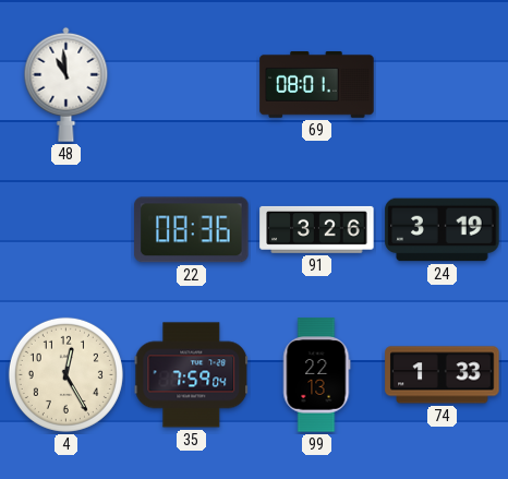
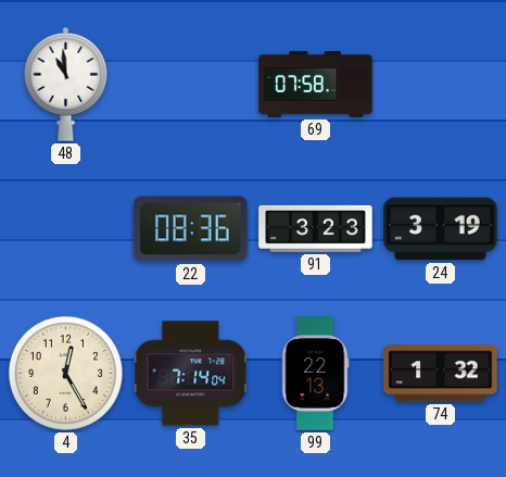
69: 08:01 -> 07:58
91: 3:26 -> 3:23
35: 7:59 -> 7:14
74: 1:33 -> 1:32
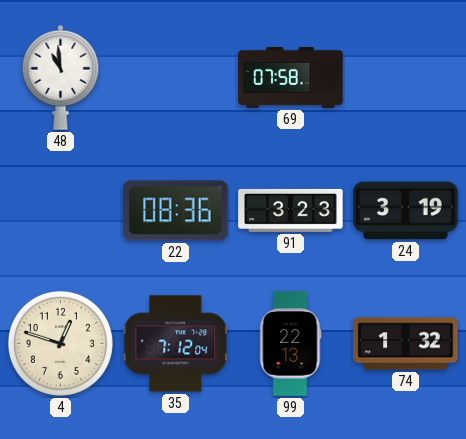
4: 12:25 -> 12:48
35: 7:14 -> 7:12
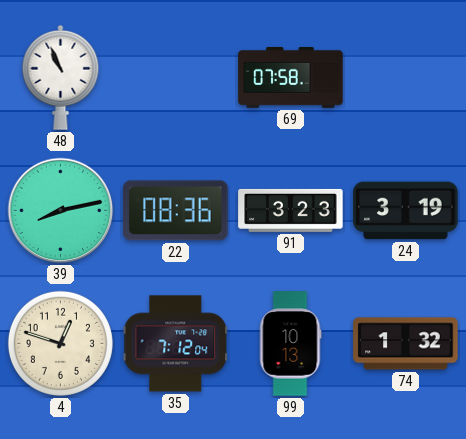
48: 10:59 -> 10:56
39: none -> 8:13
99: 22:13 -> 10:13
